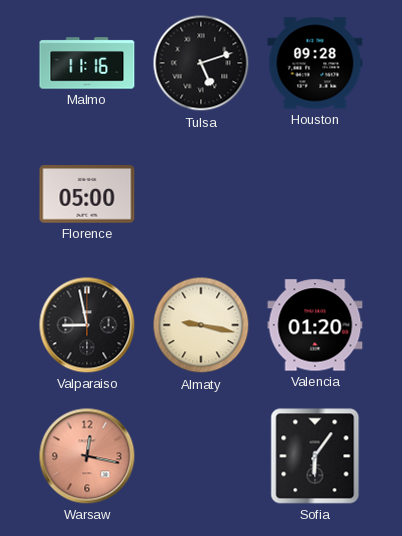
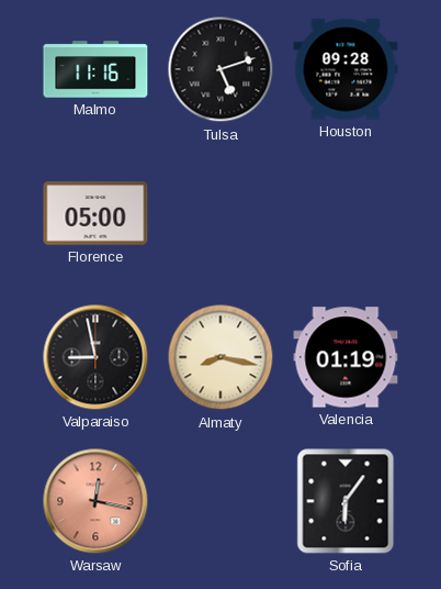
Almaty: 9:17 -> 8:17
Valencia: 01:20 -> 01:19
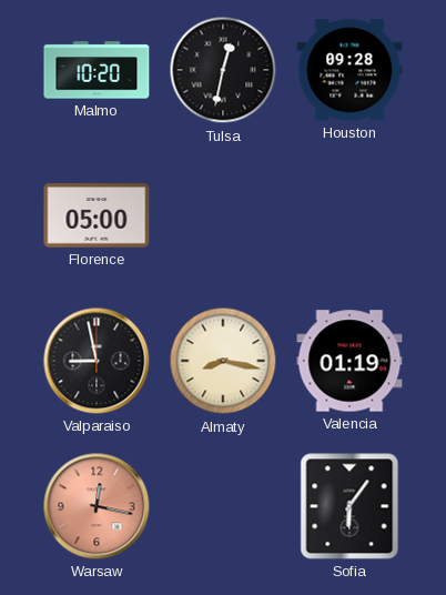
Malmo: 11:16 -> 10:20
Tulsa: 5:12 -> 12:32
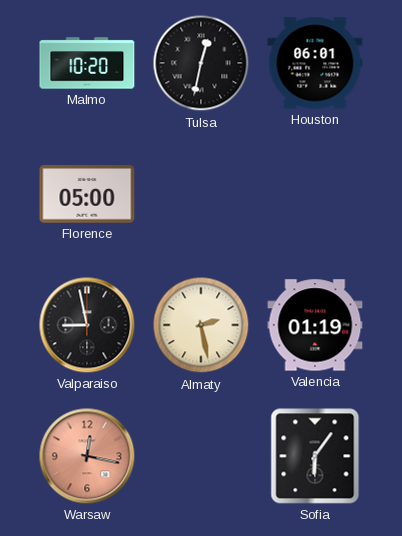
Houston: 09:28 -> 06:01
Almaty: 8:17 -> 2:28
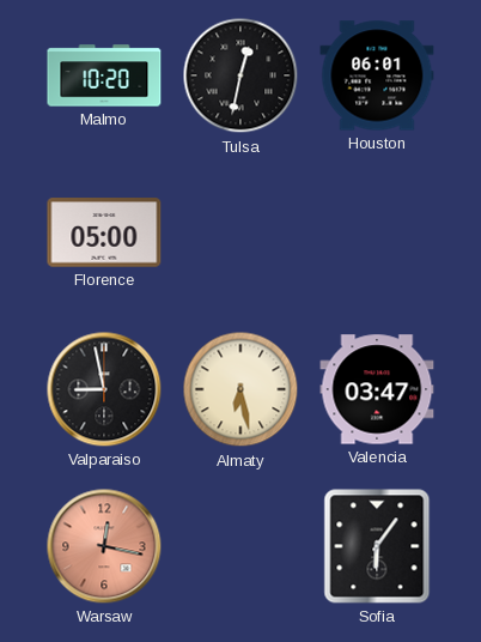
Almaty: 2:28 -> 6:28
Valencia: 01:19 -> 03:47
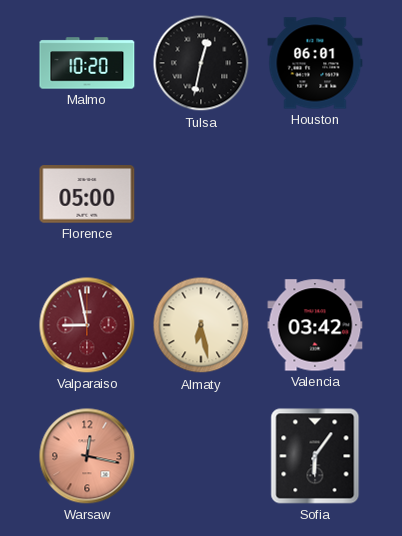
Valparaiso dial: black -> burgundy
Valencia: 03:47 -> 03:42
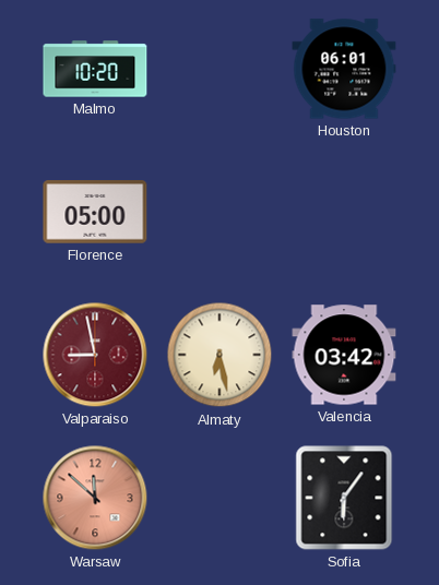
Tulsa: 12:32 -> none
Warsaw: 12:17 -> 11:52
